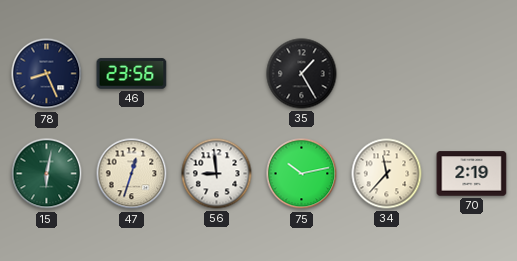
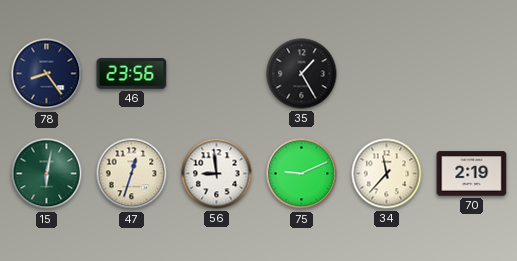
78: 8:26 -> 8:24
75: 10:13 -> 9:11
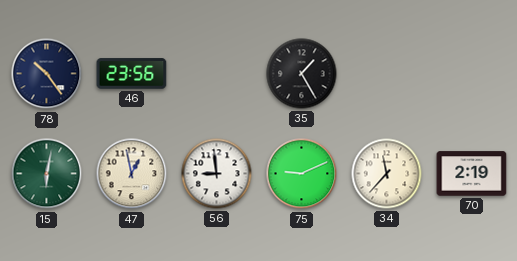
78: 8:24 -> 10:24
47: 12:33 -> 12:58
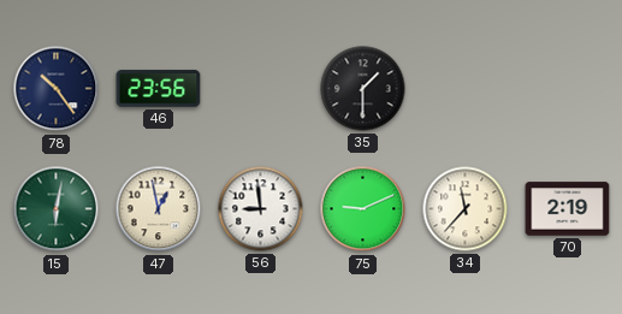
35: 1:25 -> 1:30
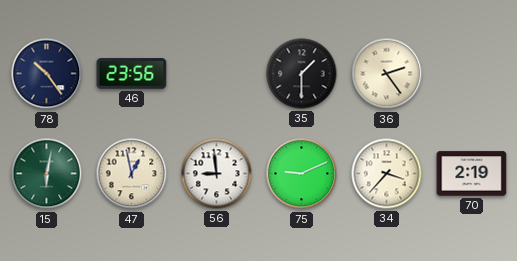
36: none -> 2:24
34: 11:37 -> 3:37
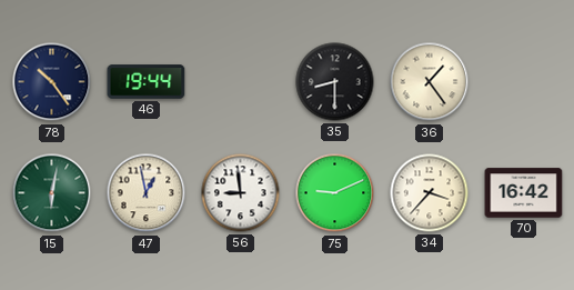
46: 23:56 -> 19:44
35: 1:30 -> 8:30
36: 2:24 -> 1:24
70: 2:19 -> 16:42
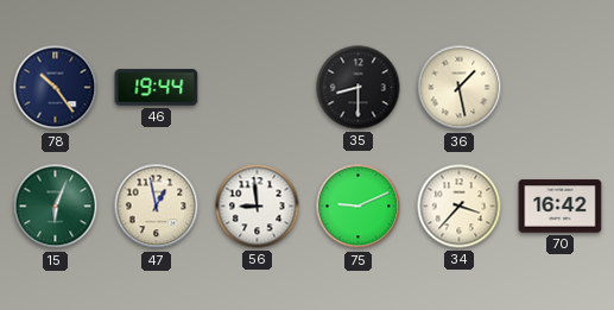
36: 1:24 -> 1:28
15: 6:02 -> 6:04
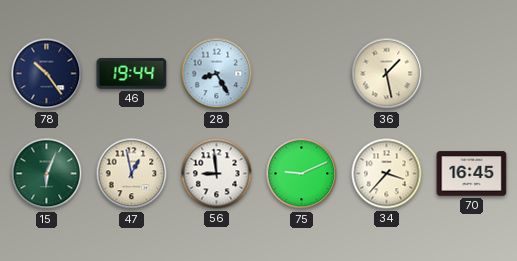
28: none -> 8:25
35: 8:30 -> none
70: 16:42 -> 16:45
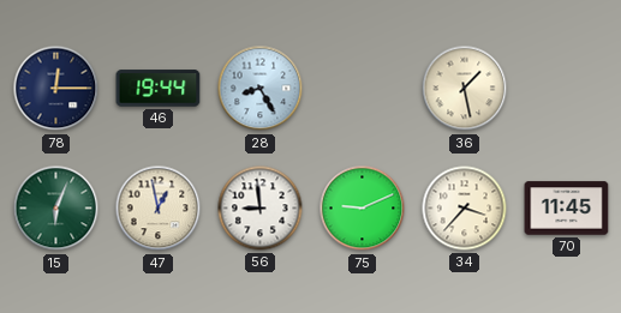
78: 10:24 -> 12:15
70: 16:45 -> 11:45
